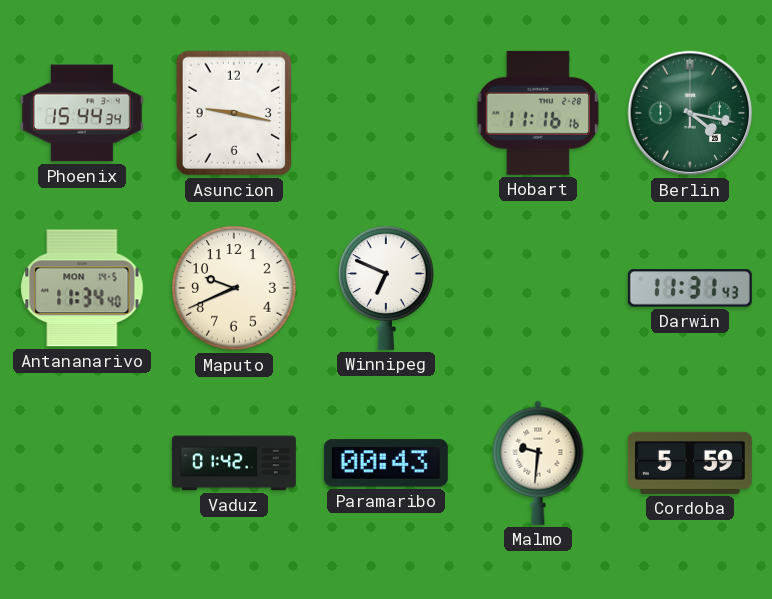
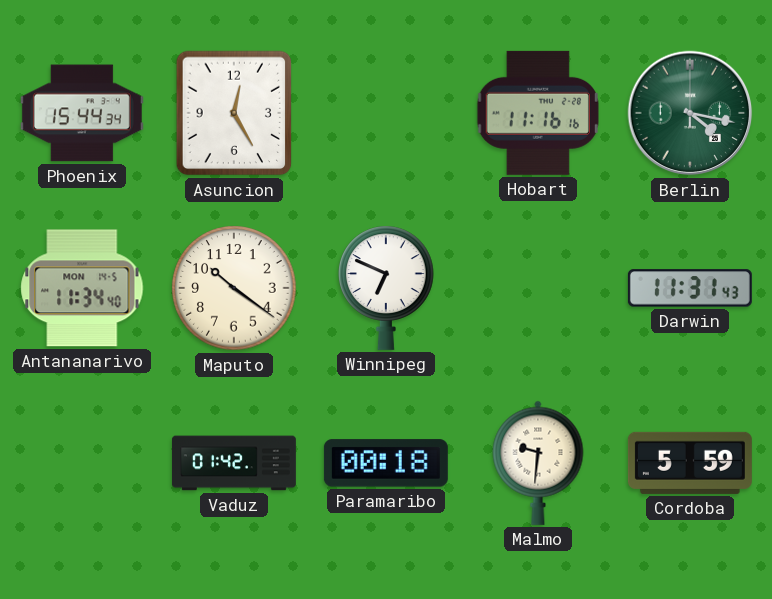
Asuncion: 9:17 -> 12:25
Maputo: 9:41 -> 10:21
Paramaribo: 00:43 -> 00:18
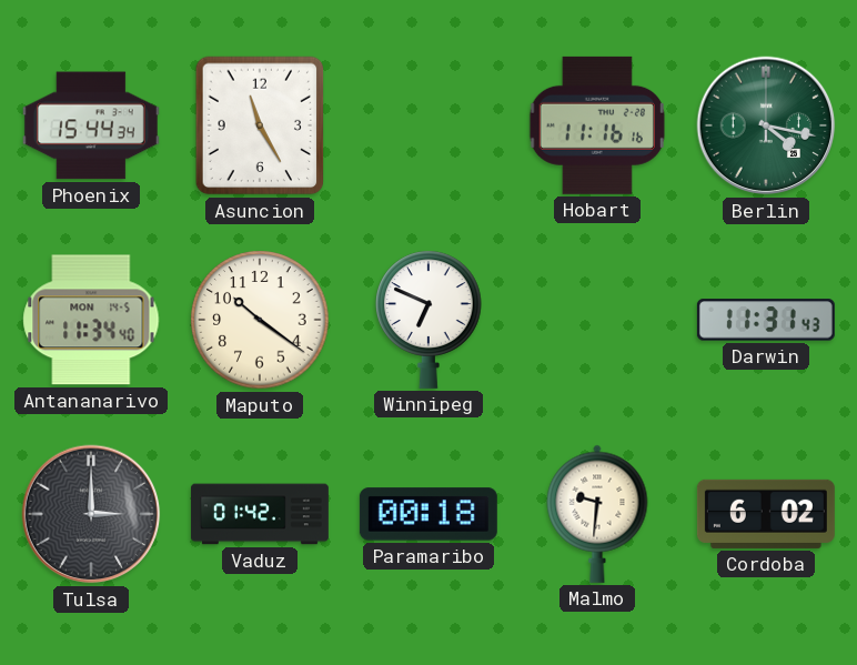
Asuncion: 12:25 -> 11:25
Tulsa: none -> 3:00
Cordoba: 5:59 -> 6:02
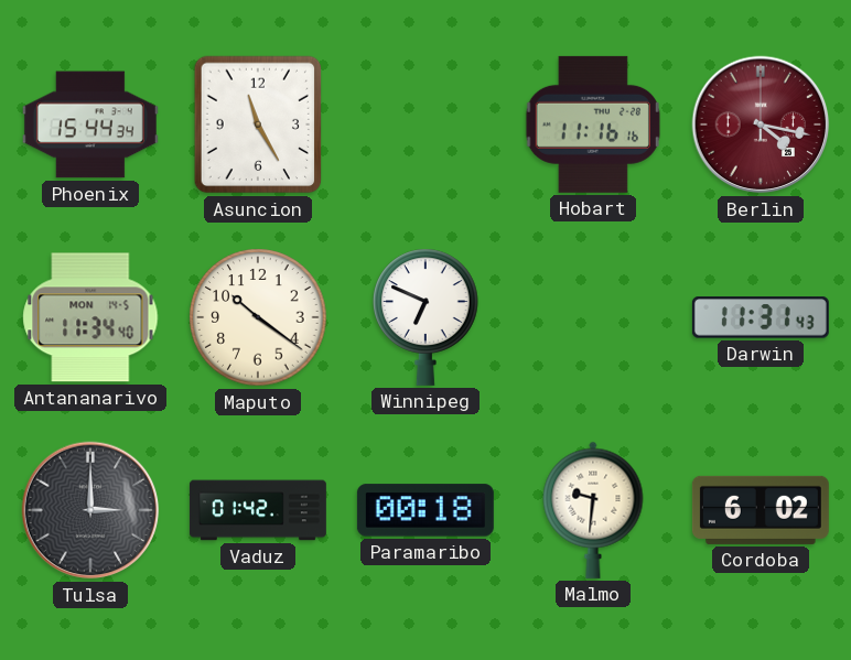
Berlin dial: green -> burgundy
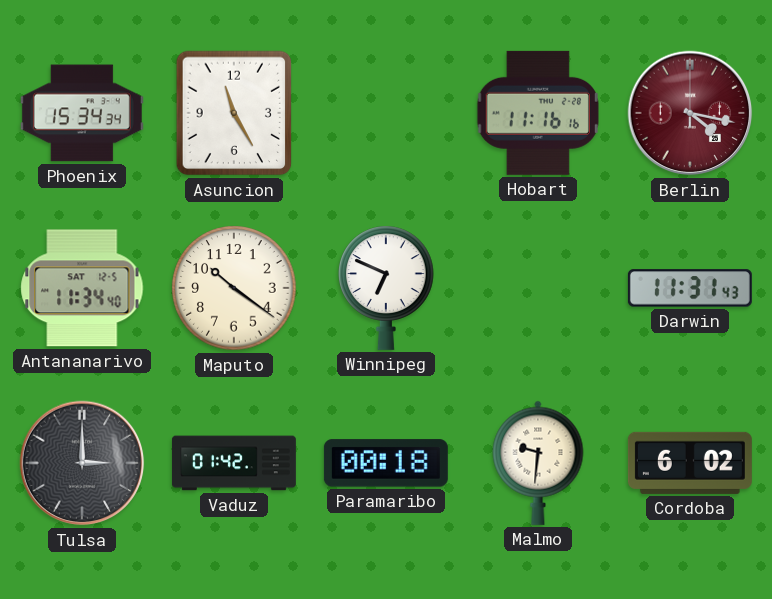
Phoenix: 15:44 -> 15:34
Antananarivo date: MON 14-5 -> SAT 12-5
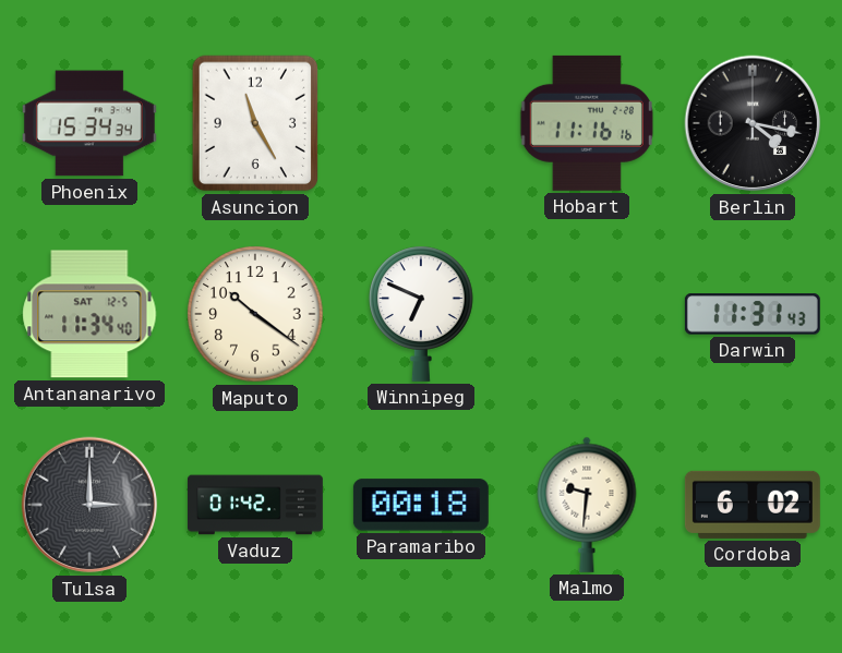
Berlin dial: burgundy -> black
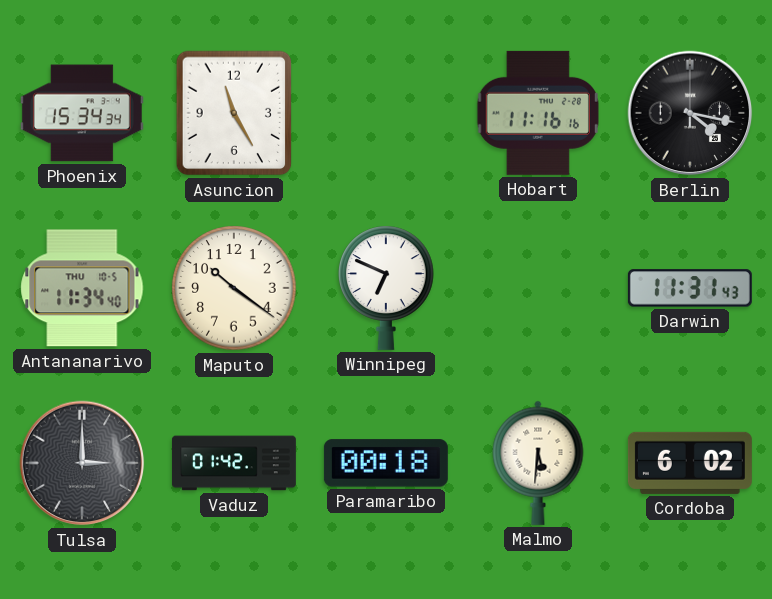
Antananarivo date: SAT 12-5 -> THU 10-5
Malmo: 9:31 -> 5:31
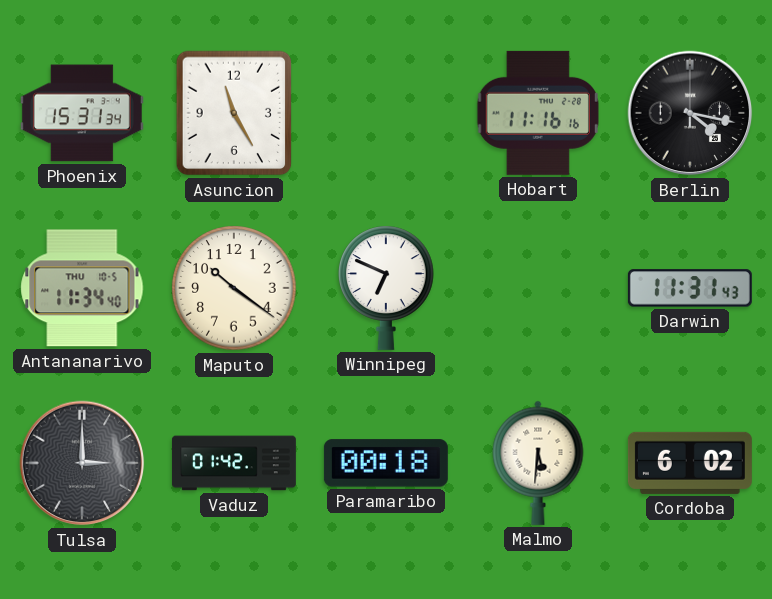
Phoenix: 15:34 -> 15:31
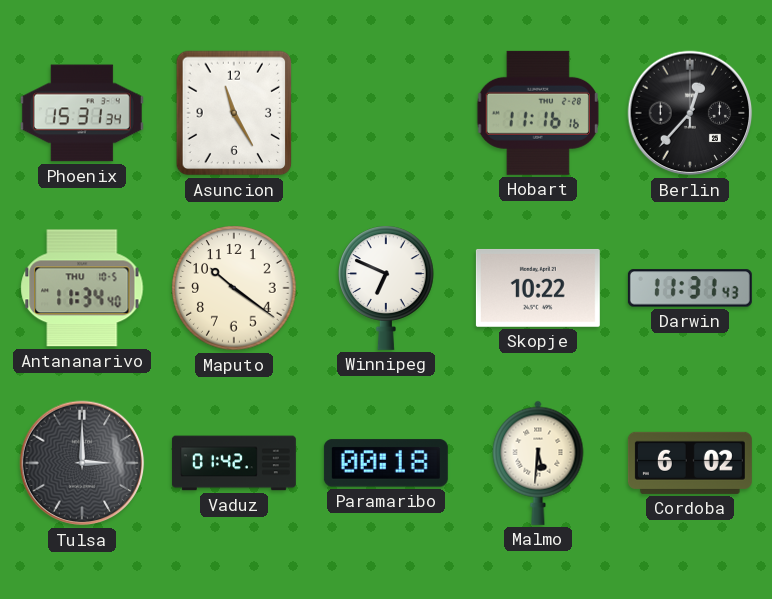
Berlin: 4:17 -> 12:37
Skopje: none -> 10:22
